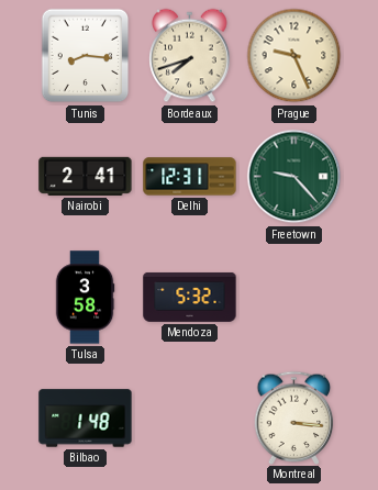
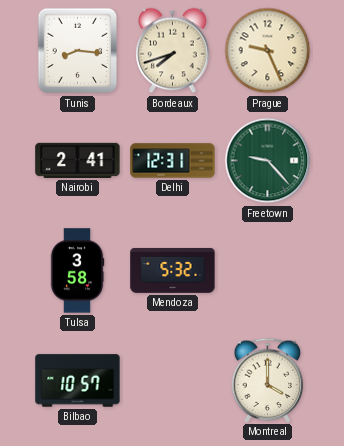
Bilbao: 1:48 -> 10:57
Montreal: 3:16 -> 4:00
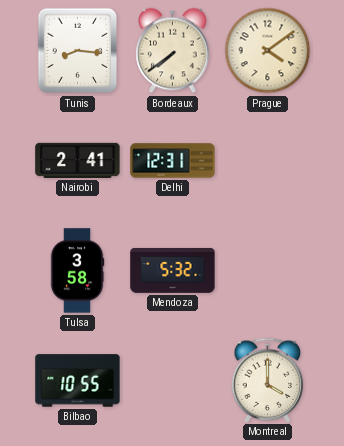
Bordeaux: 7:42 -> 7:39
Prague: 9:26 -> 4:09
Freetown: 9:23 -> none
Bilbao: 10:57 -> 10:55
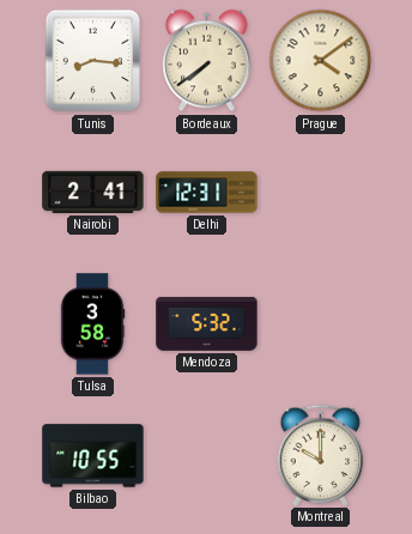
Montreal: 4:00 -> 10:00
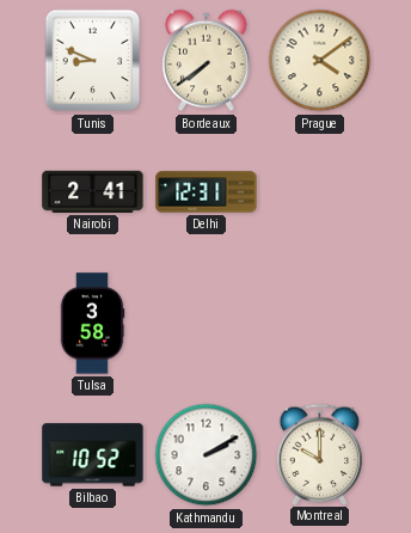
Tunis: 8:16 -> 8:49
Mendoza: 5:32 -> none
Bilbao: 10:55 -> 10:52
Kathmandu: none -> 2:10
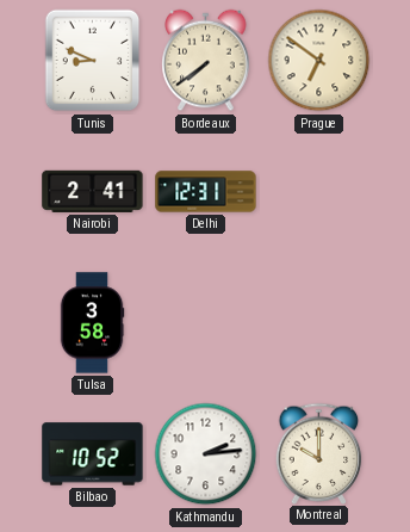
Prague: 4:09 -> 6:51
Kathmandu: 2:10 -> 2:14
